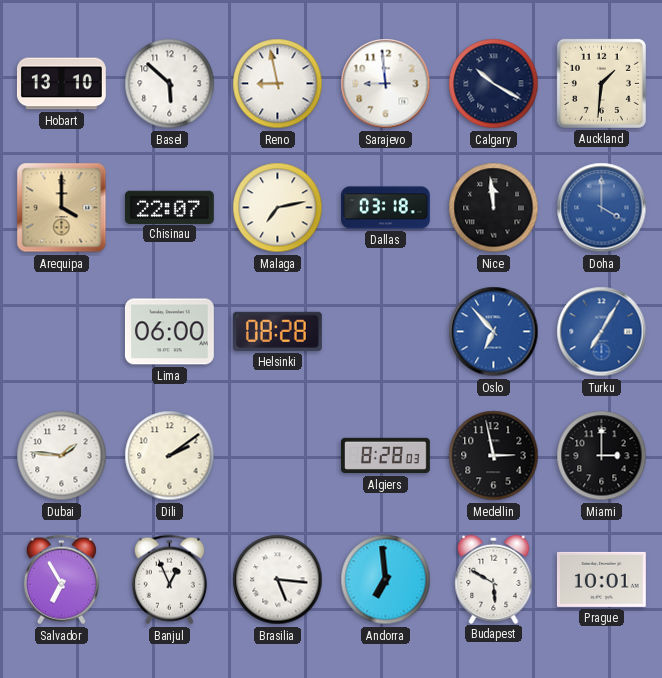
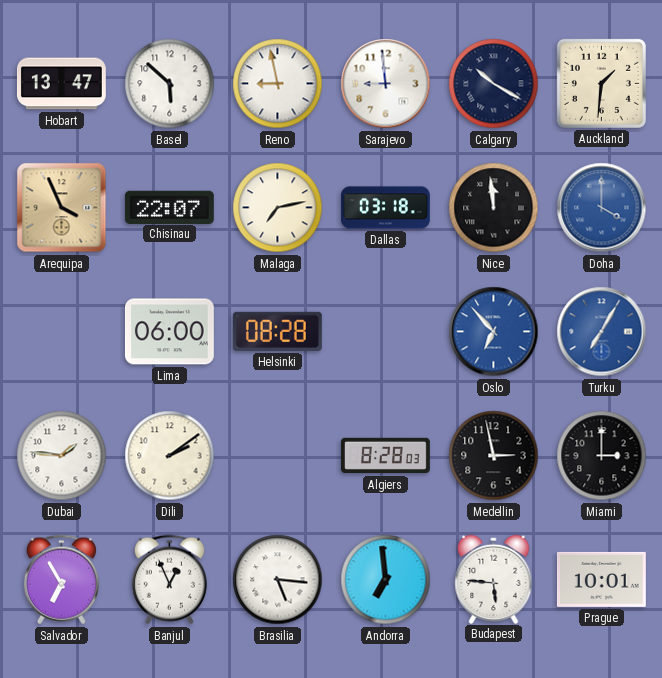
Hobart: 13:10 -> 13:47
Arequipa: 4:00 -> 3:56
Budapest: 5:50 -> 5:46
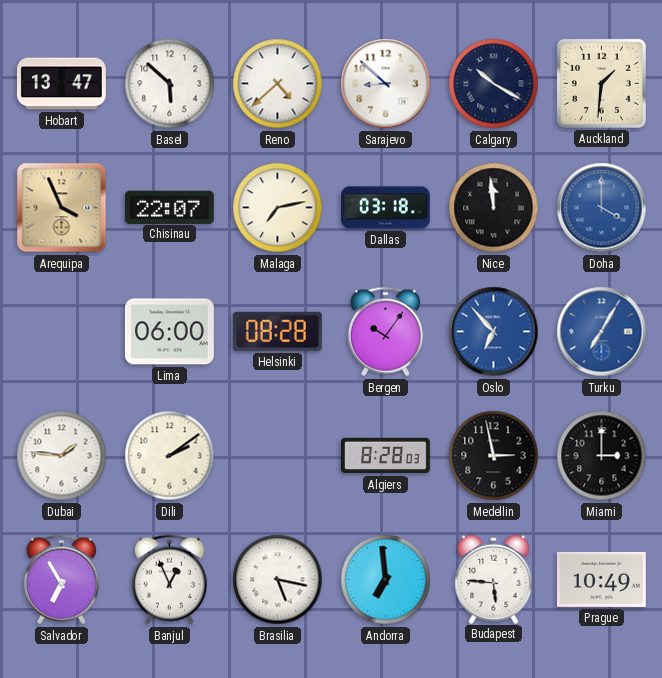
Reno: 8:58 -> 4:38
Sarajevo: 8:59 -> 8:52
Bergen: none -> 10:06
Brasilia: 5:16 -> 5:17
Prague: 10:01 -> 10:49
